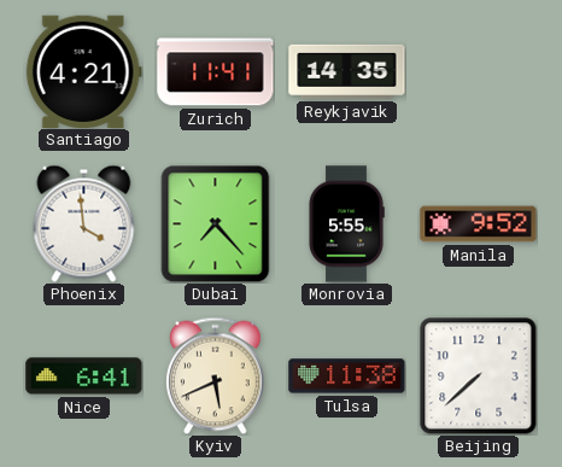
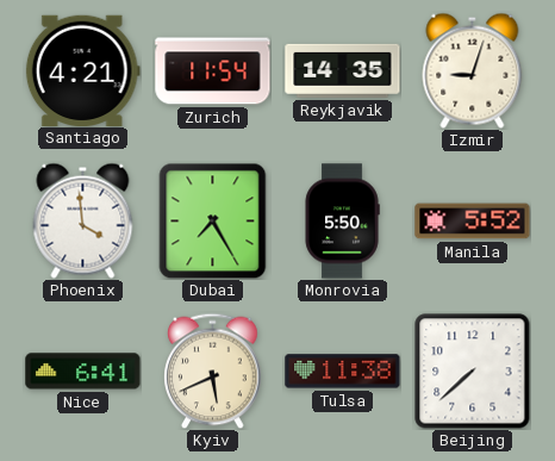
Zurich: 11:41 -> 11:54
Izmir: none -> 9:03
Dubai: 7:23 -> 7:25
Monrovia: 5:55 -> 5:50
Manila: 9:52 -> 5:52
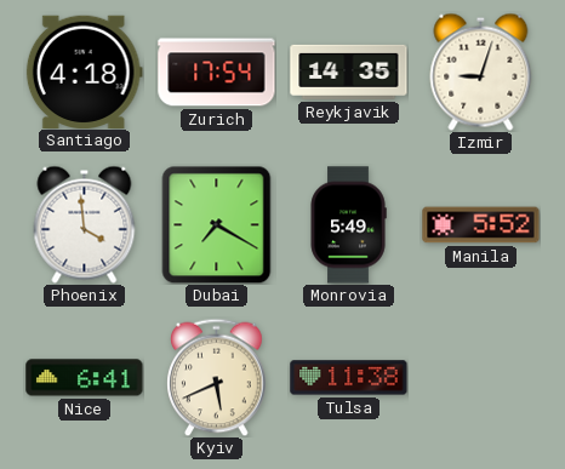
Santiago: 4:21 -> 4:18
Zurich: 11:54 -> 17:54
Dubai: 7:25 -> 7:20
Monrovia: 5:50 -> 5:49
Beijing: 7:38 -> none
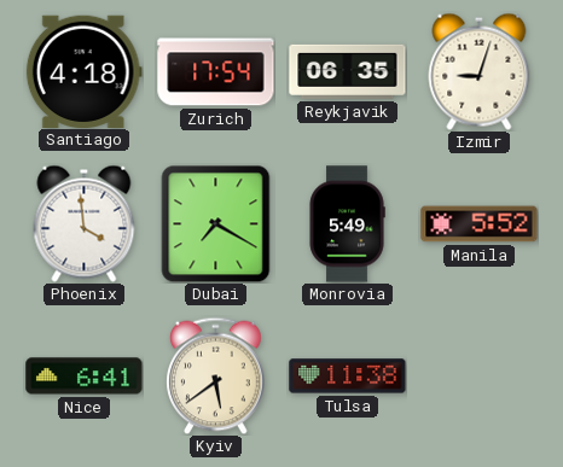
Reykjavik: 14:35 -> 06:35
Kyiv: 5:41 -> 5:39
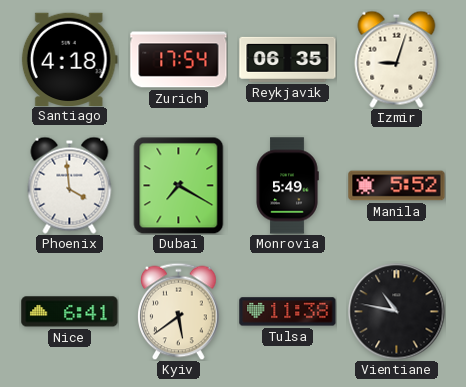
Vientiane: none -> 10:47
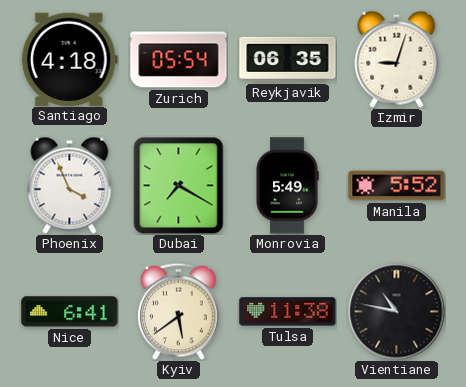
Zurich: 17:54 -> 05:54
Phoenix: 3:59 -> 3:56
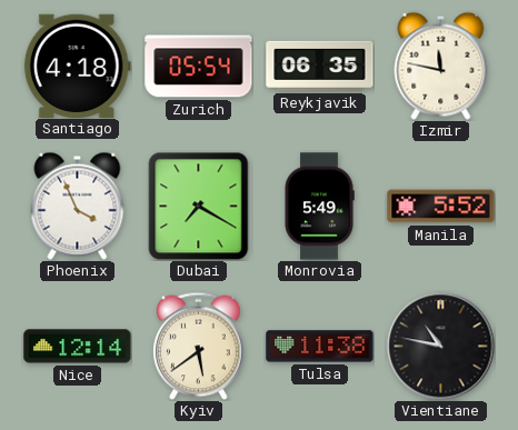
Izmir: 9:03 -> 11:47
Nice: 6:41 -> 12:14
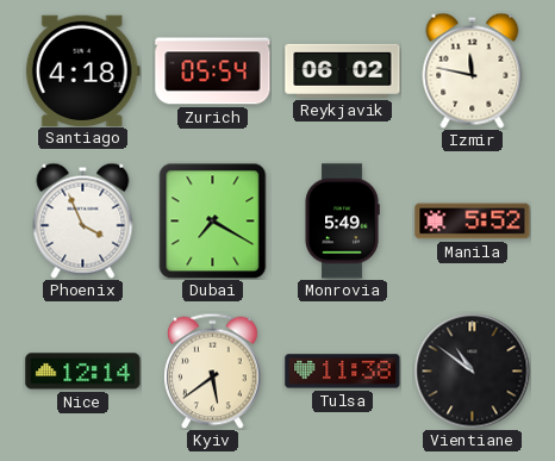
Reykjavik: 06:35 -> 06:02
Vientiane: 10:47 -> 10:51
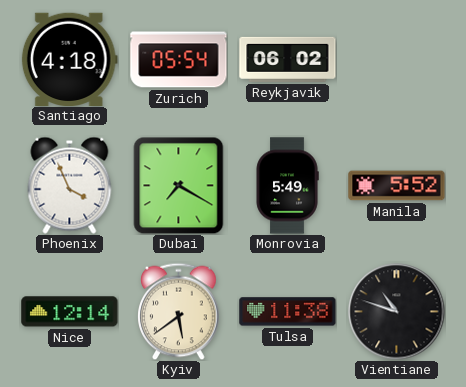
Izmir: 11:47 -> none
Vientiane: 10:51 -> 10:48
